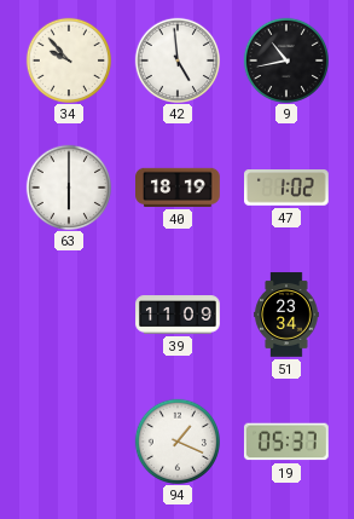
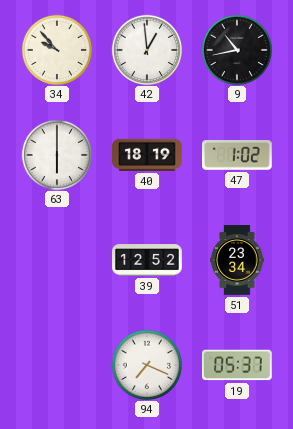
42: 4:59 -> 12:59
39: 11:09 -> 12:52
94: 1:19 -> 7:19
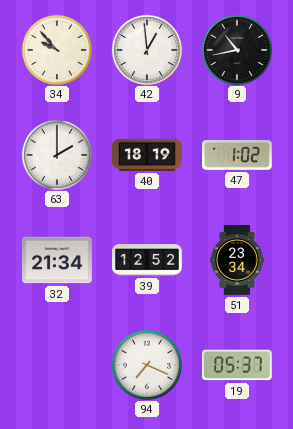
63: 6:00 -> 2:00
32: none -> 21:34
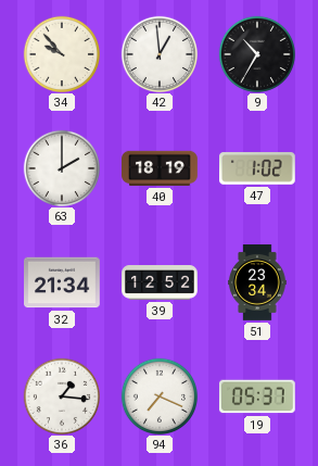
9: 10:43 -> 10:35
36: none -> 1:16
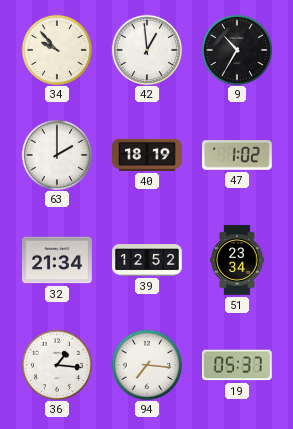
94: 7:19 -> 7:16
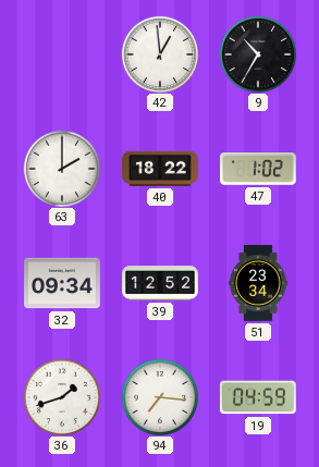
34: 9:53 -> none
40: 18:19 -> 18:22
32: 21:34 -> 09:34
36: 1:16 -> 1:42
19: 05:37 -> 04:59
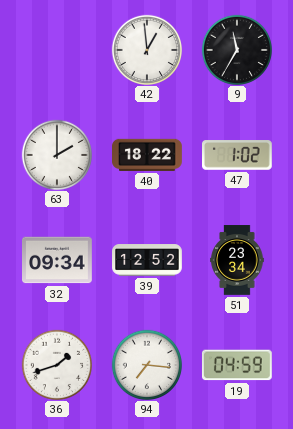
9: 10:35 -> 11:35
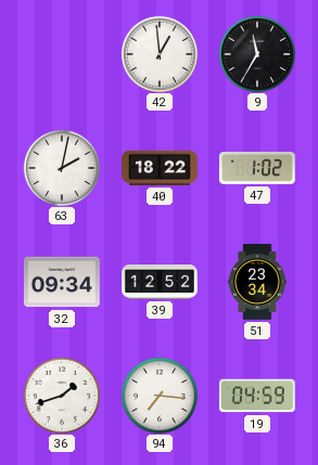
63: 2:00 -> 2:02
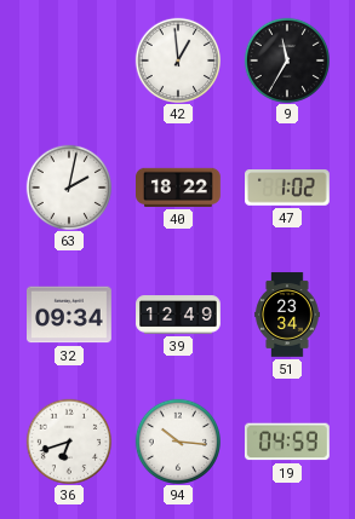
39: 12:52 -> 12:49
36: 1:42 -> 6:42
94: 7:16 -> 10:16
